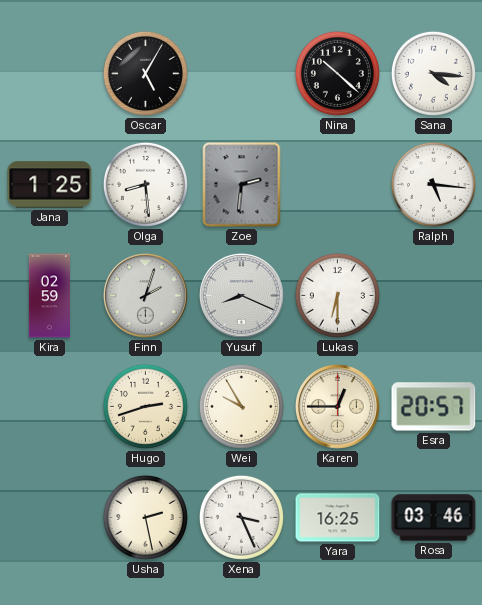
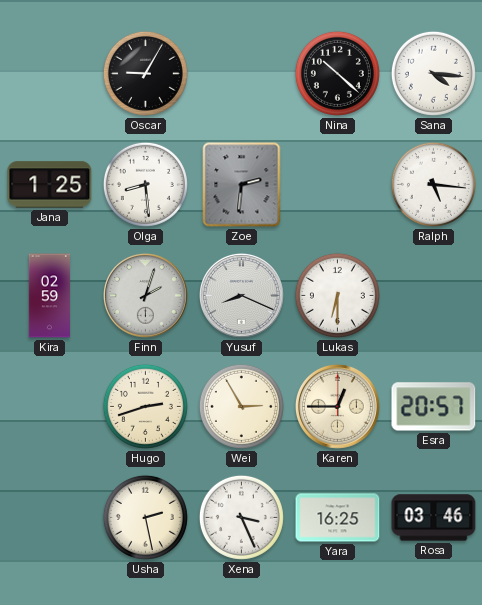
Oscar: 5:05 -> 9:05
Wei: 9:55 -> 2:55
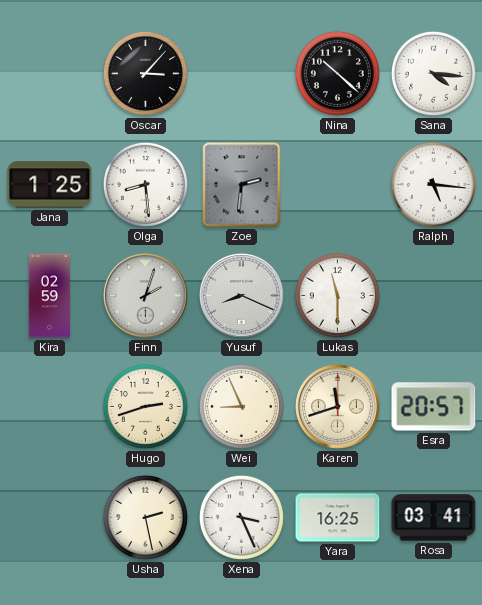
Oscar: 9:05 -> 3:07
Lukas: 6:30 -> 11:30
Wei: 2:55 -> 8:56
Karen: 12:45 -> 11:42
Rosa: 03:46 -> 03:41
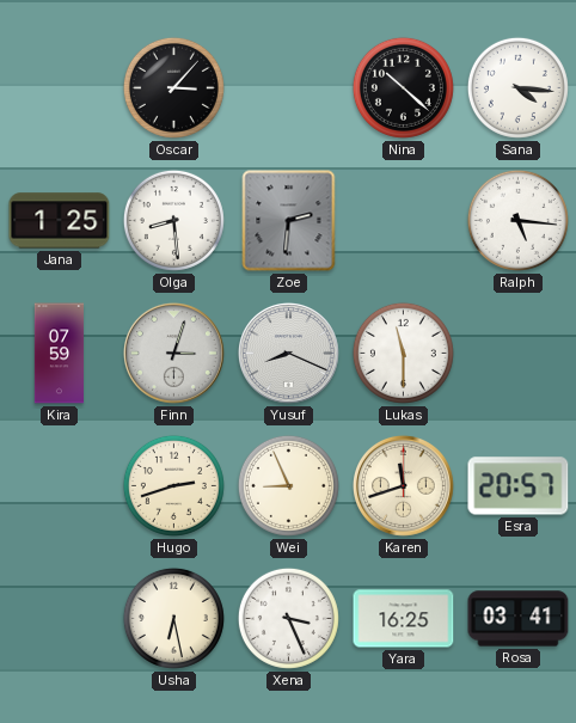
Kira: 02:59 -> 07:59
Finn: 2:03 -> 3:03
Usha: 2:28 -> 6:28
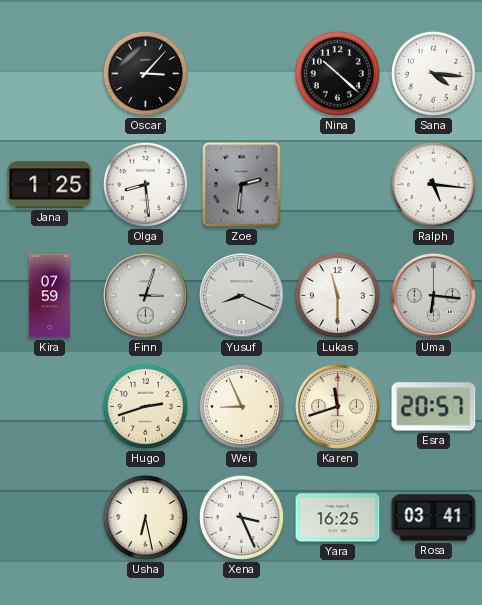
Uma: none -> 6:16
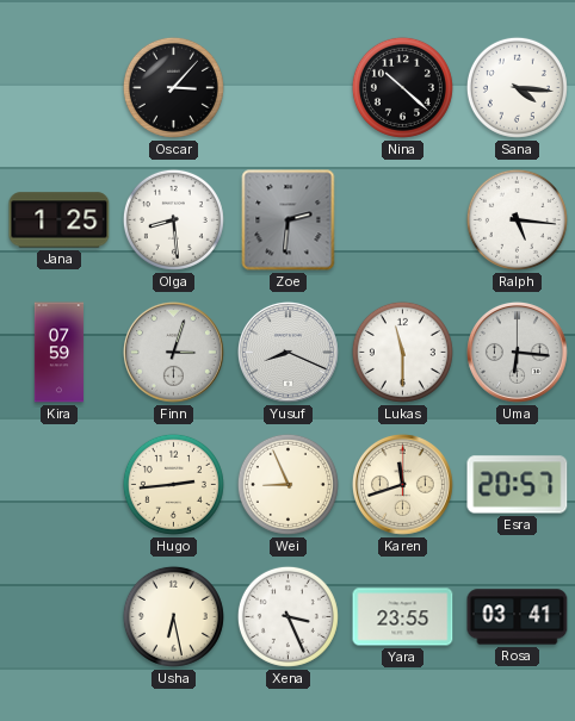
Hugo: 2:42 -> 2:44
Yara: 16:25 -> 23:55
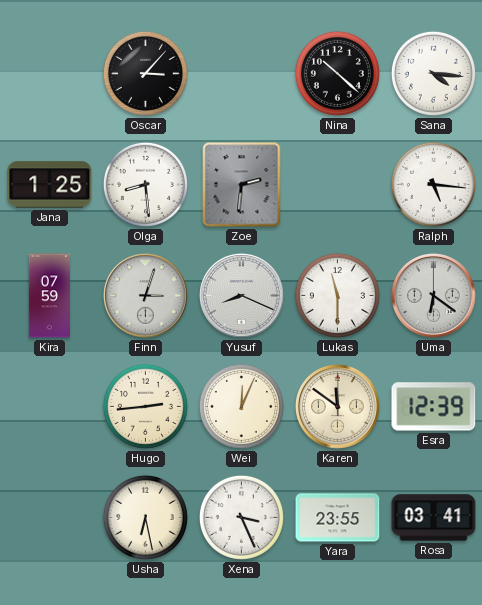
Uma: 6:16 -> 6:21
Wei: 8:56 -> 12:04
Karen: 11:42 -> 11:51
Esra: 20:57 -> 12:39
